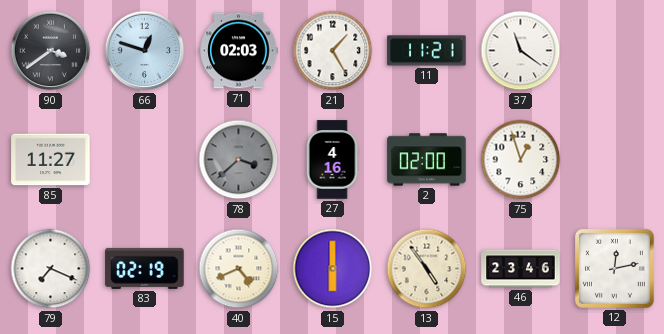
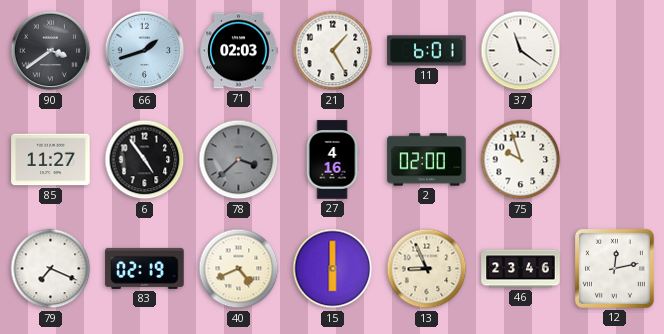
66: 12:48 -> 1:42
11: 11:21 -> 6:01
6: none -> 4:54
75: 12:57 -> 9:57
13: 4:54 -> 8:56
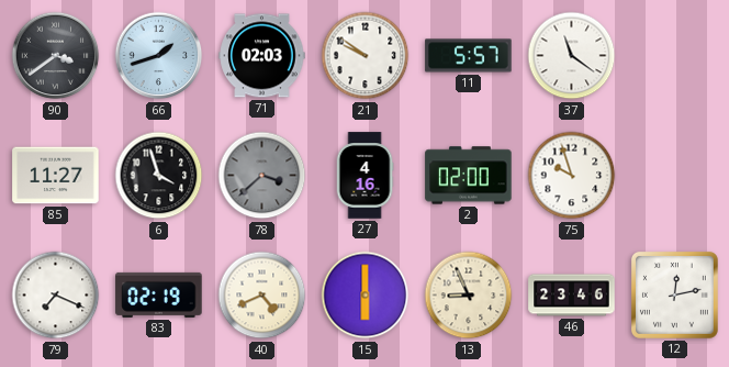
21: 1:25 -> 9:51
11: 6:01 -> 5:57
6: 4:54 -> 3:57
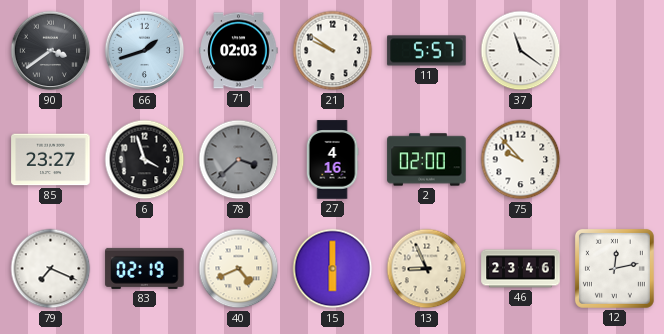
85: 11:27 -> 23:27
75: 9:57 -> 9:53
